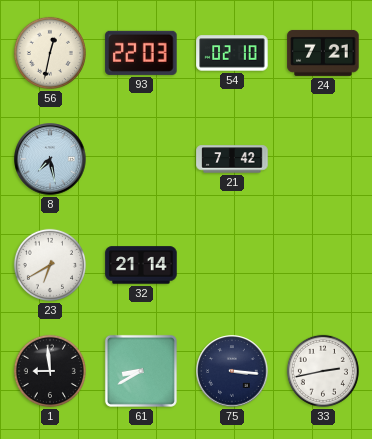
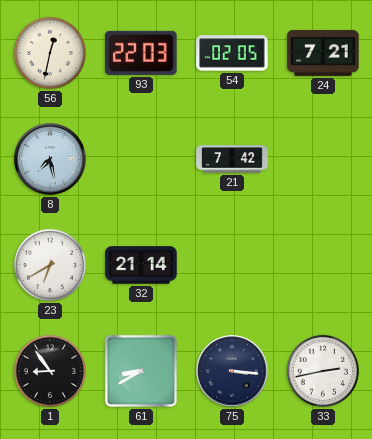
54: 02:10 -> 02:05
1: 8:59 -> 8:54
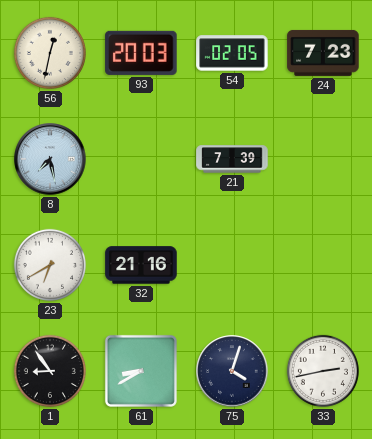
93: 22:03 -> 20:03
24: 7:21 -> 7:23
21: 7:42 -> 7:39
32: 21:14 -> 21:16
75: 3:16 -> 4:03
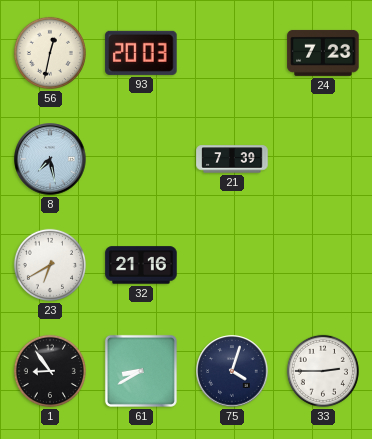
54: 02:05 -> none
33: 2:43 -> 2:45
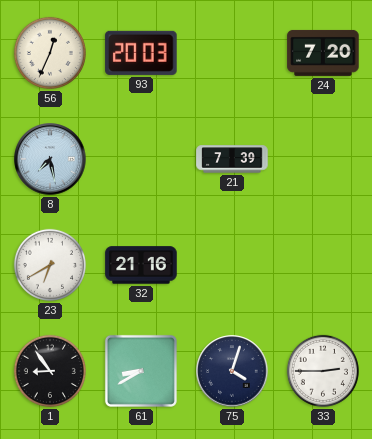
56: 12:32 -> 12:34
24: 7:23 -> 7:20
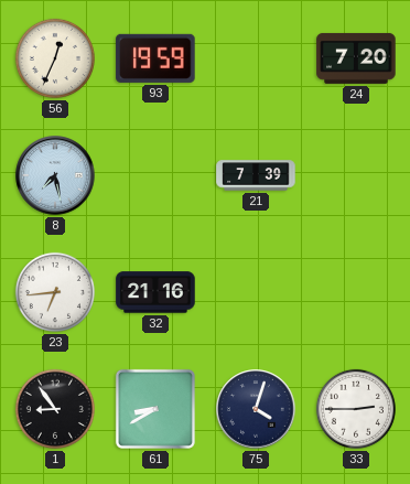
93: 20:03 -> 19:59
23: 6:40 -> 6:44
